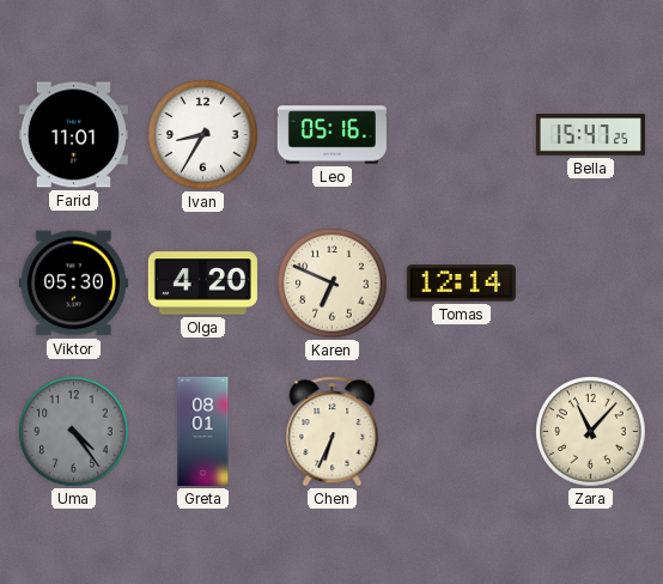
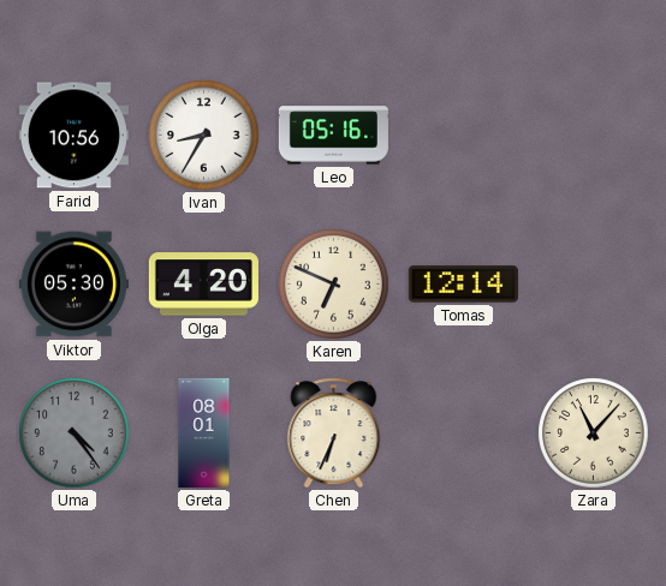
Farid: 11:01 -> 10:56
Bella: 15:47 -> none
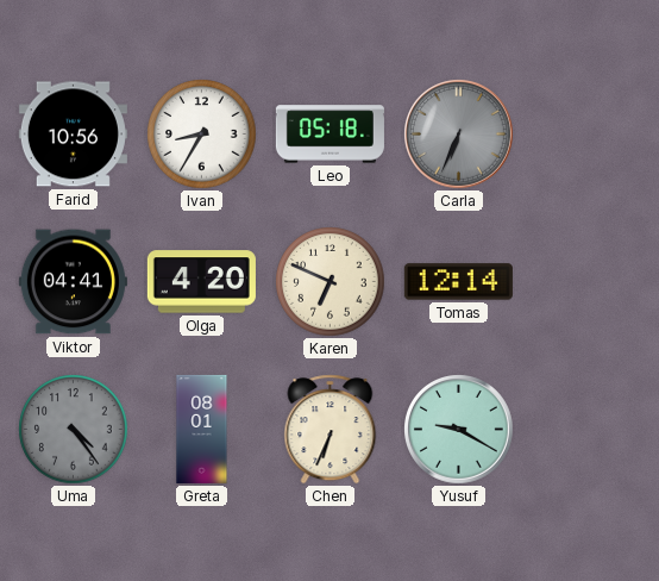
Leo: 05:16 -> 05:18
Carla: none -> 6:34
Viktor: 05:30 -> 04:41
Yusuf: none -> 9:20
Zara: 11:07 -> none
